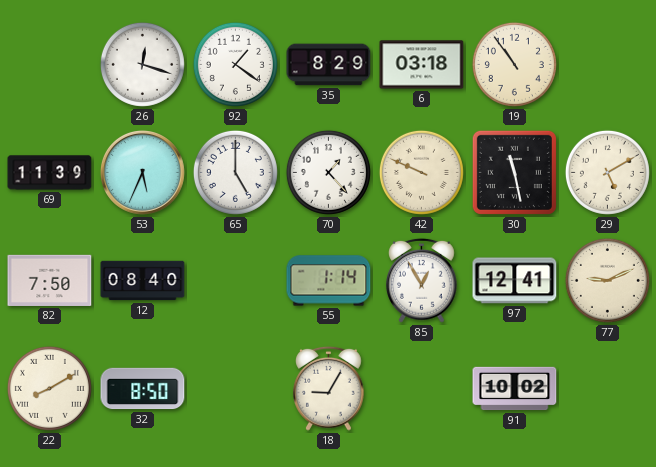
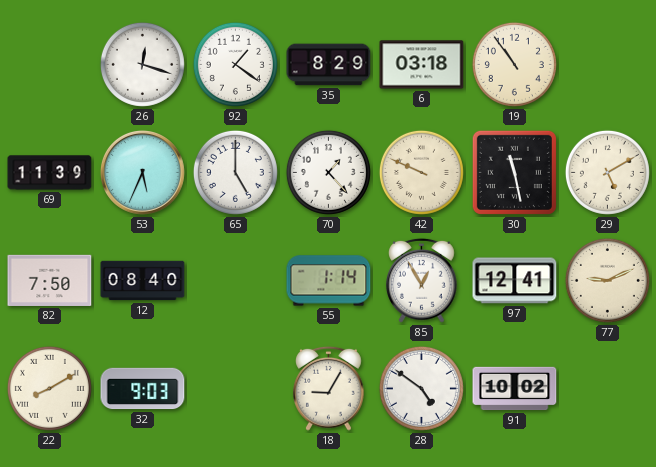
32: 8:50 -> 9:03
28: none -> 4:51
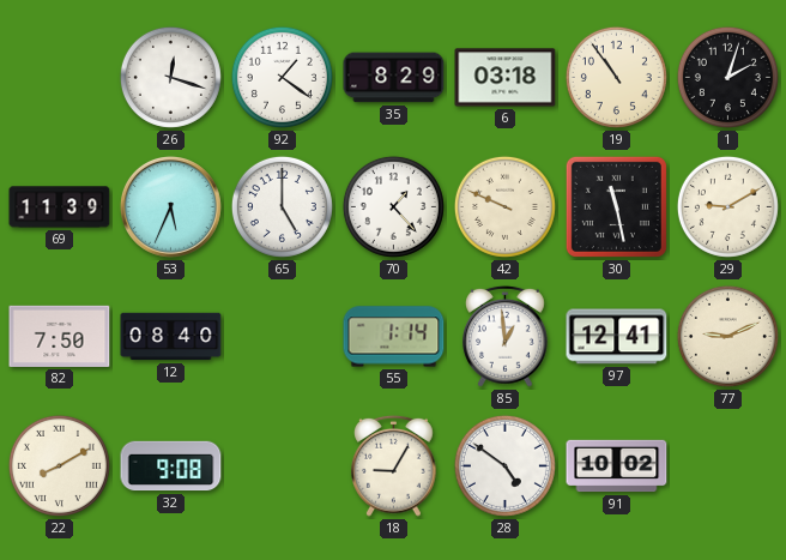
1: none -> 2:03
29: 5:10 -> 9:10
85: 12:55 -> 12:59
32: 9:03 -> 9:08
